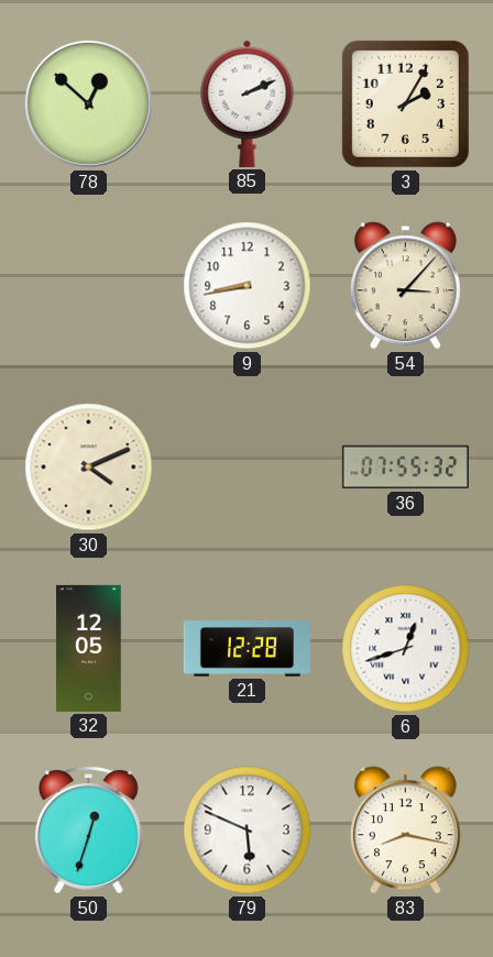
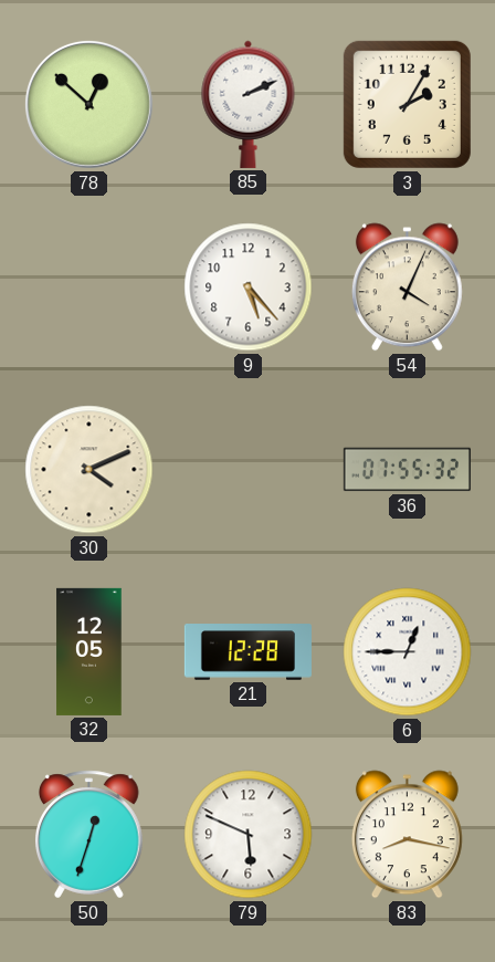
9: 8:43 -> 5:23
54: 3:07 -> 4:04
6: 12:42 -> 12:45
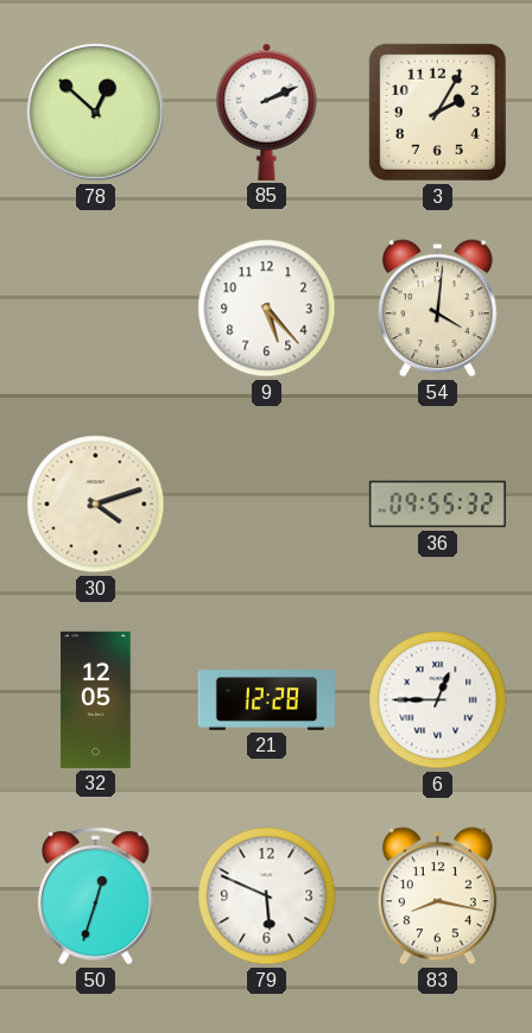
54: 4:04 -> 4:01
30: 4:11 -> 4:12
36: 07:55 -> 09:55
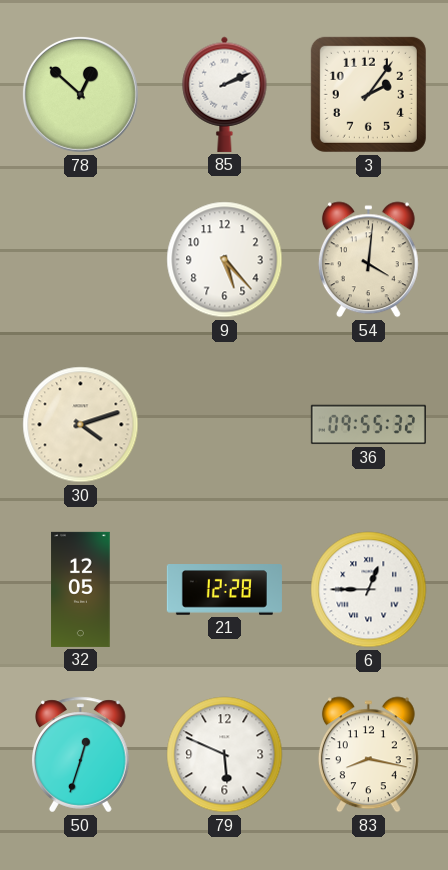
3: 2:05 -> 2:06
